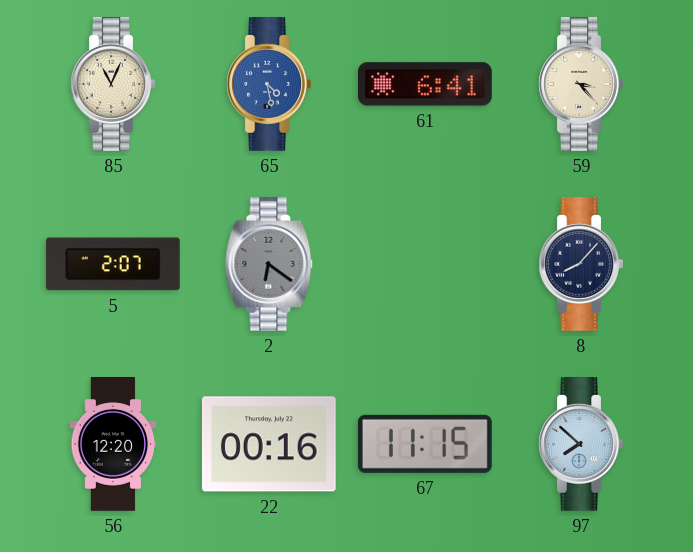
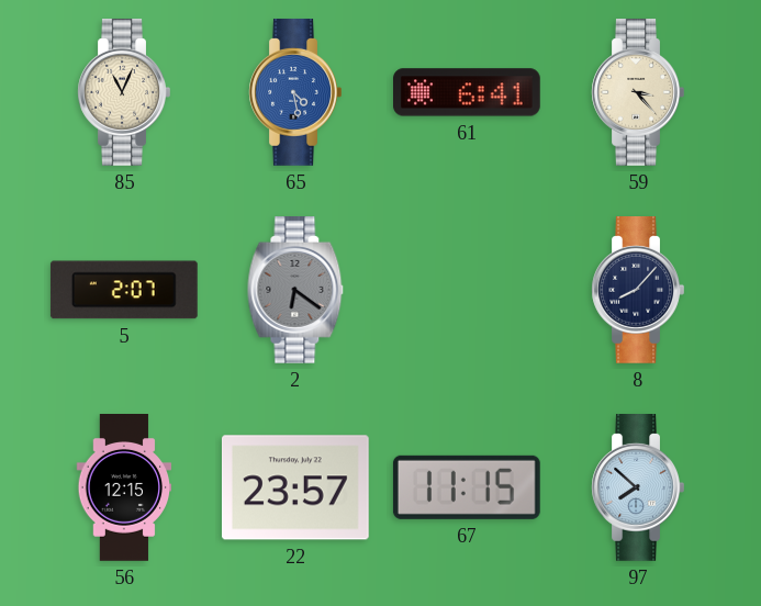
56: 12:20 -> 12:15
22: 00:16 -> 23:57
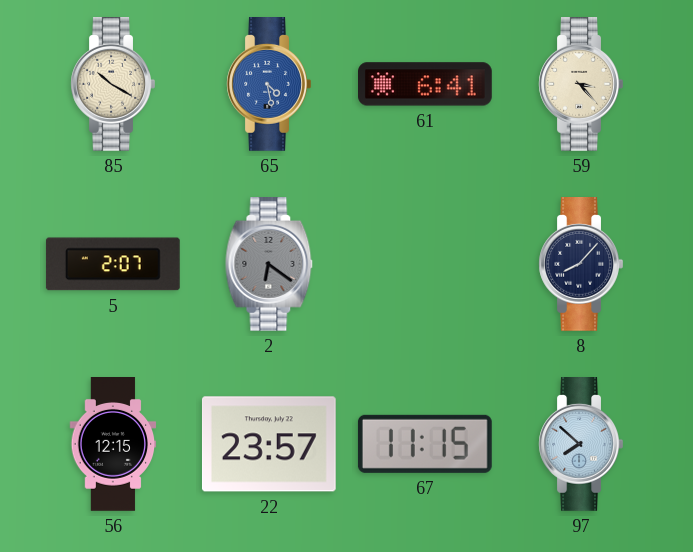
85: 11:04 -> 10:20
